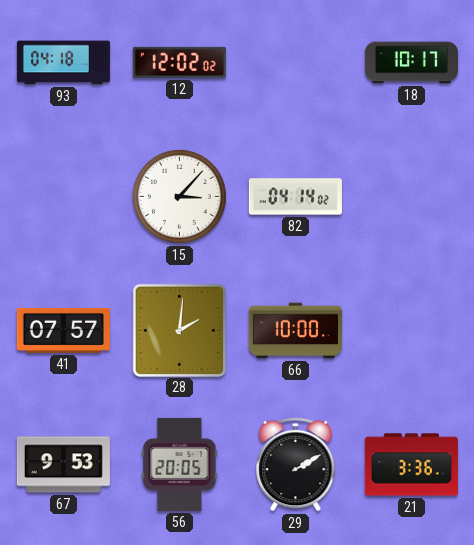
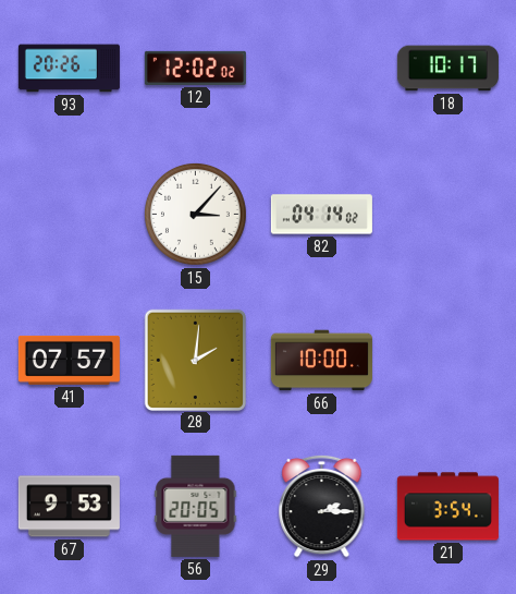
93: 04:18 -> 20:26
29: 2:10 -> 2:15
21: 3:36 -> 3:54
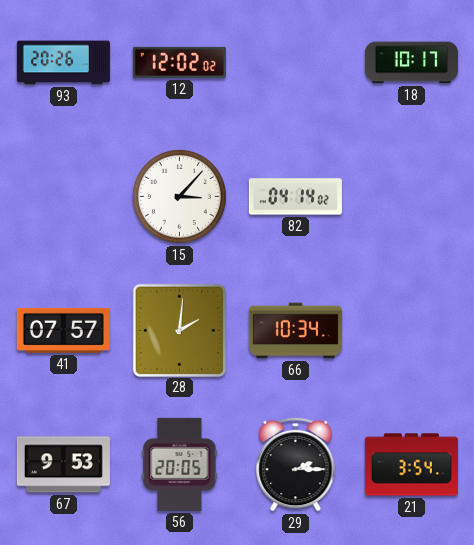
66: 10:00 -> 10:34
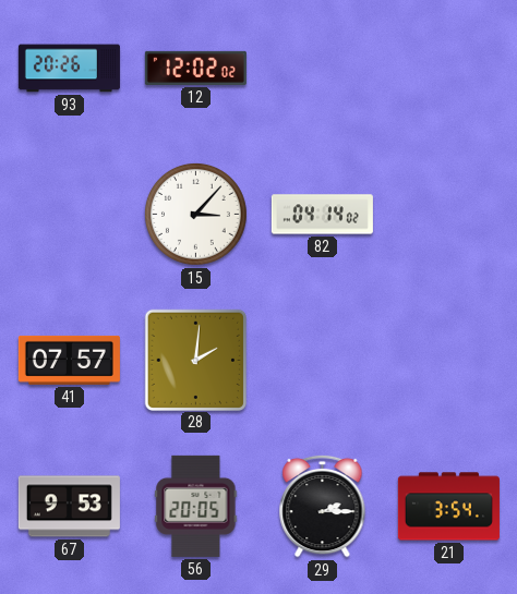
18: 10:17 -> none
66: 10:34 -> none
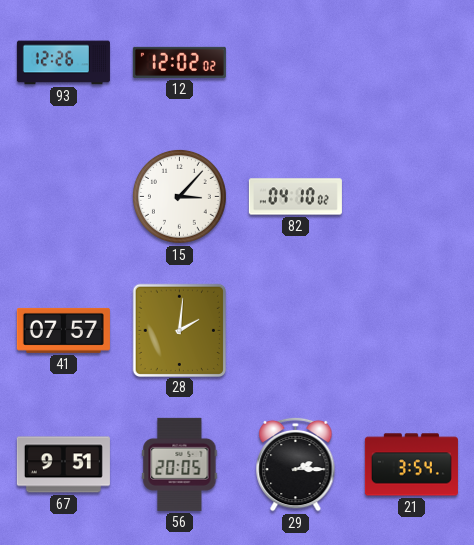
93: 20:26 -> 12:26
82: 04:14 -> 04:10
67: 9:53 -> 9:51
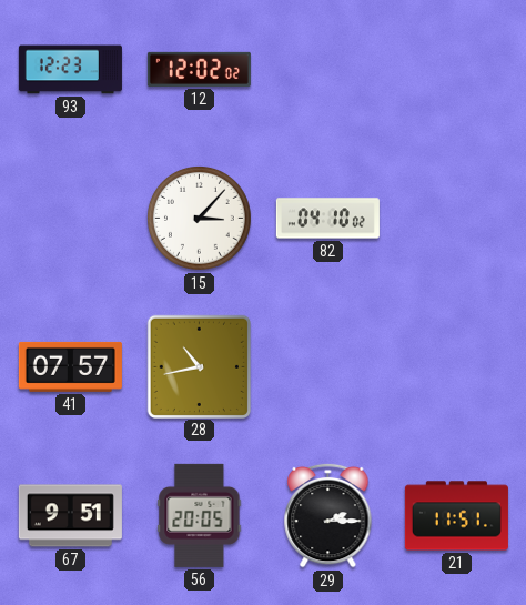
93: 12:26 -> 12:23
28: 2:01 -> 10:43
21: 3:54 -> 11:51
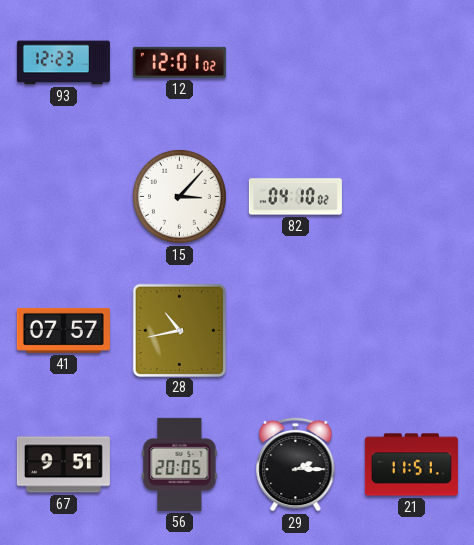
12: 12:02 -> 12:01
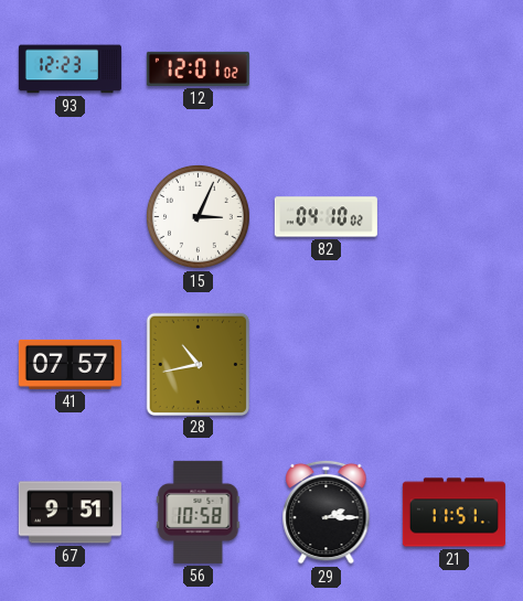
15: 3:07 -> 3:04
56: 20:05 -> 10:58
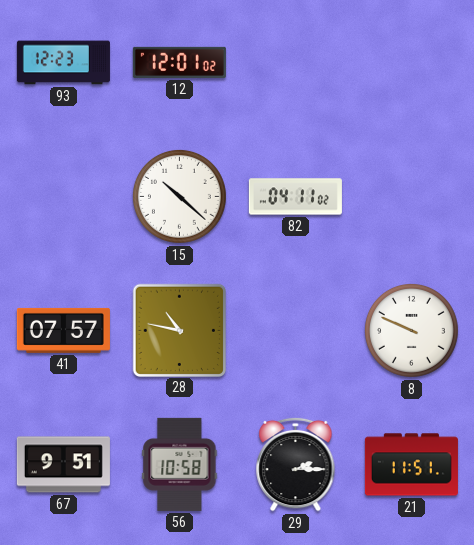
15: 3:04 -> 10:22
82: 04:10 -> 04:11
28: 10:43 -> 10:47
8: none -> 9:49
